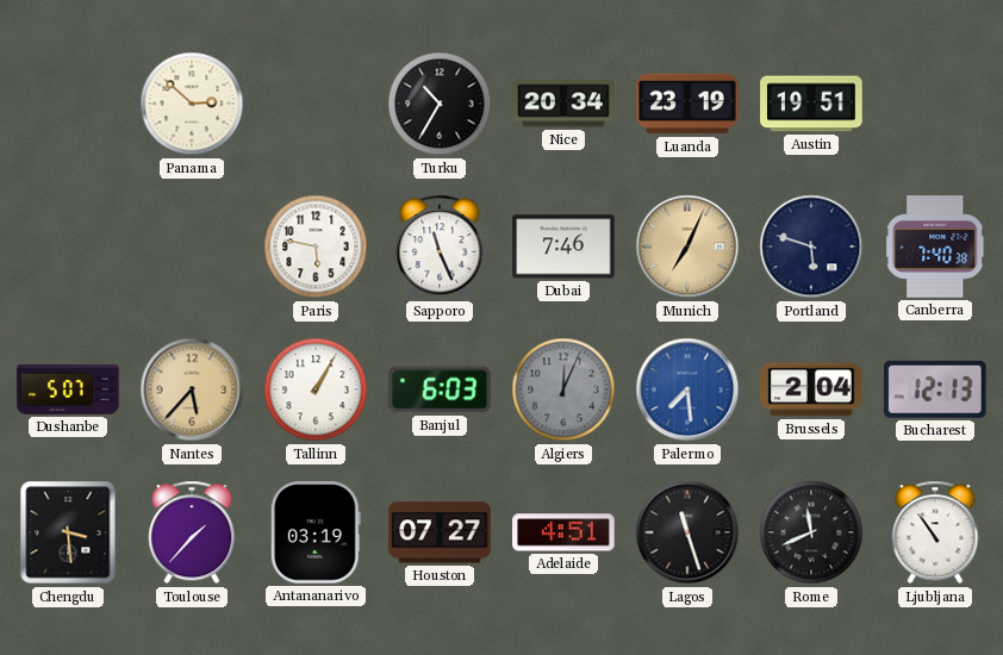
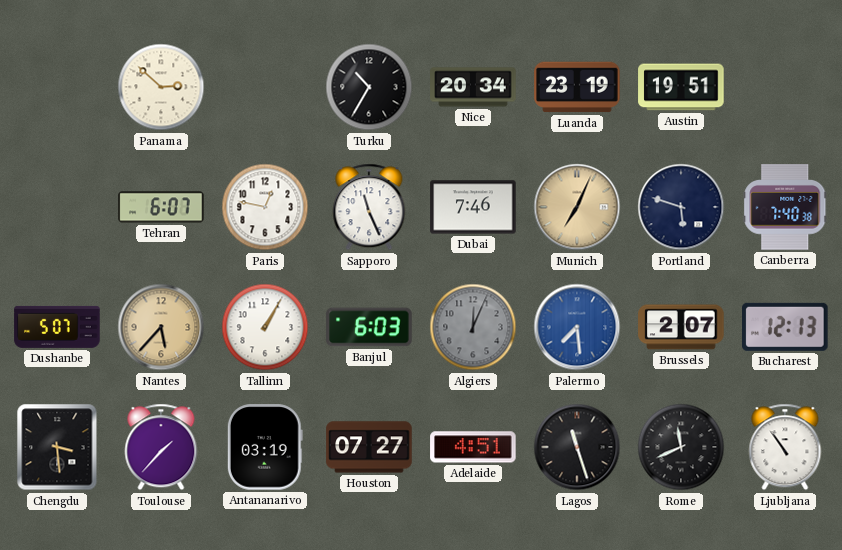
Tehran: none -> 6:07
Paris: 5:47 -> 12:47
Brussels: 2:04 -> 2:07
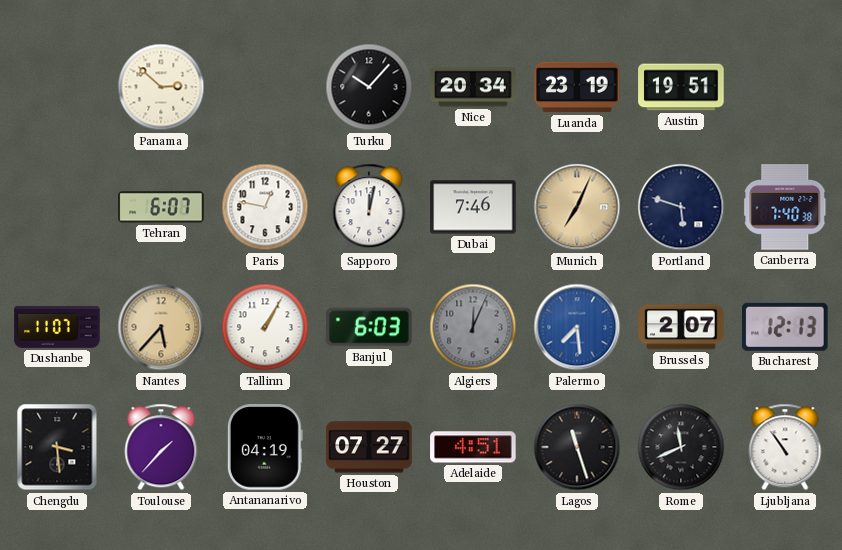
Turku: 10:35 -> 10:07
Sapporo: 11:26 -> 12:02
Dushanbe: 5:07 -> 11:07
Antananarivo: 03:19 -> 04:19
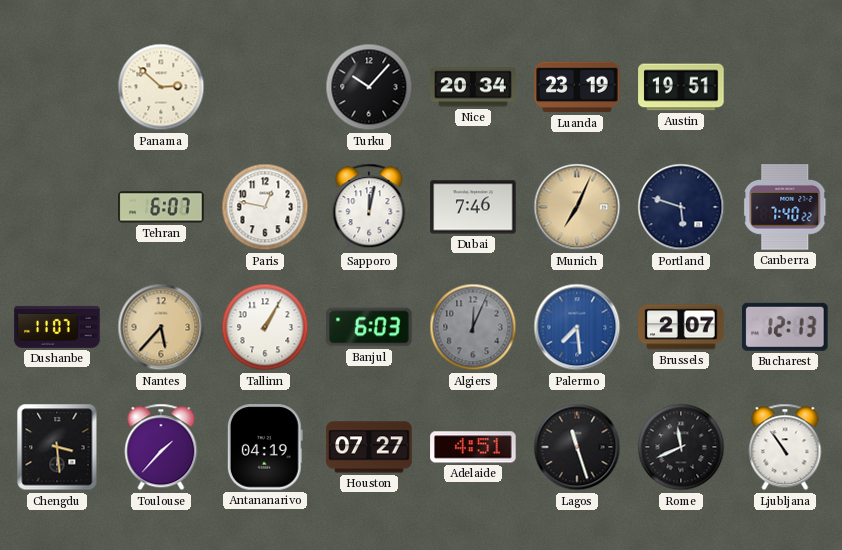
Canberra: 7:40:38 -> 7:40:22
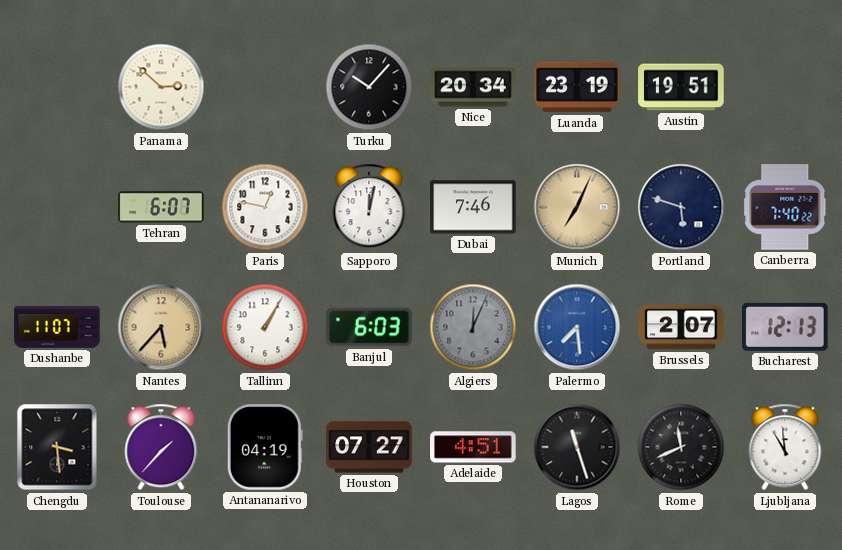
Ljubljana: 10:54 -> 10:59
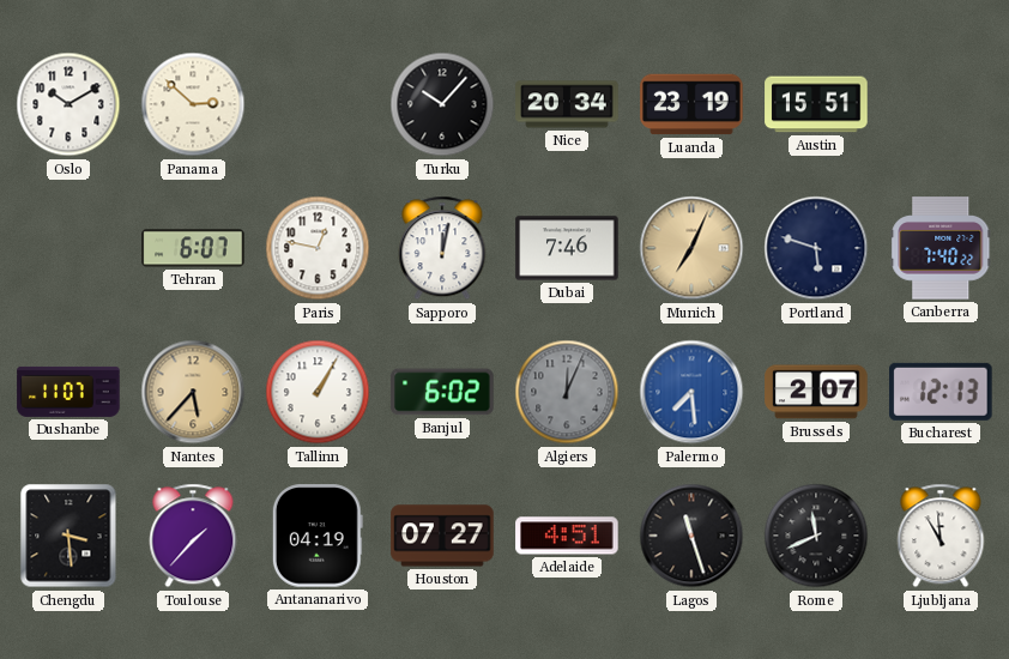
Oslo: none -> 10:10
Austin: 19:51 -> 15:51
Banjul: 6:03 -> 6:02
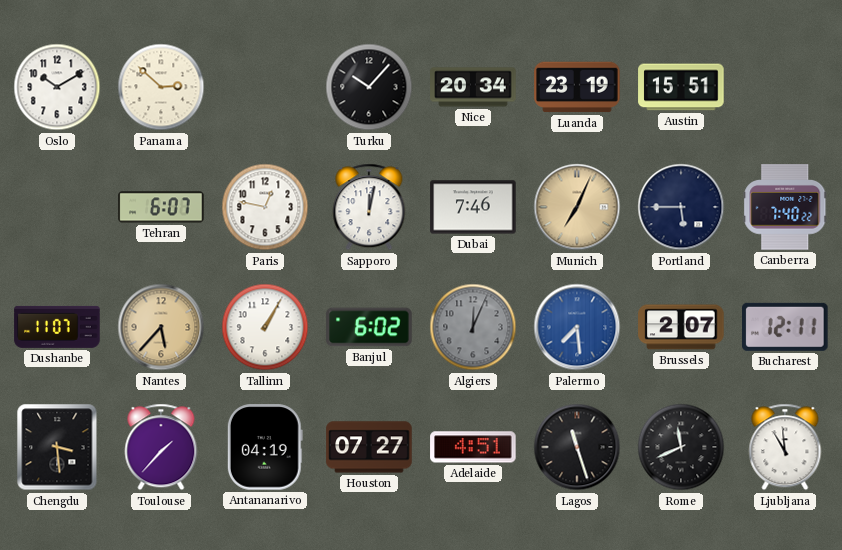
Portland: 5:48 -> 5:45
Bucharest: 12:13 -> 12:11
